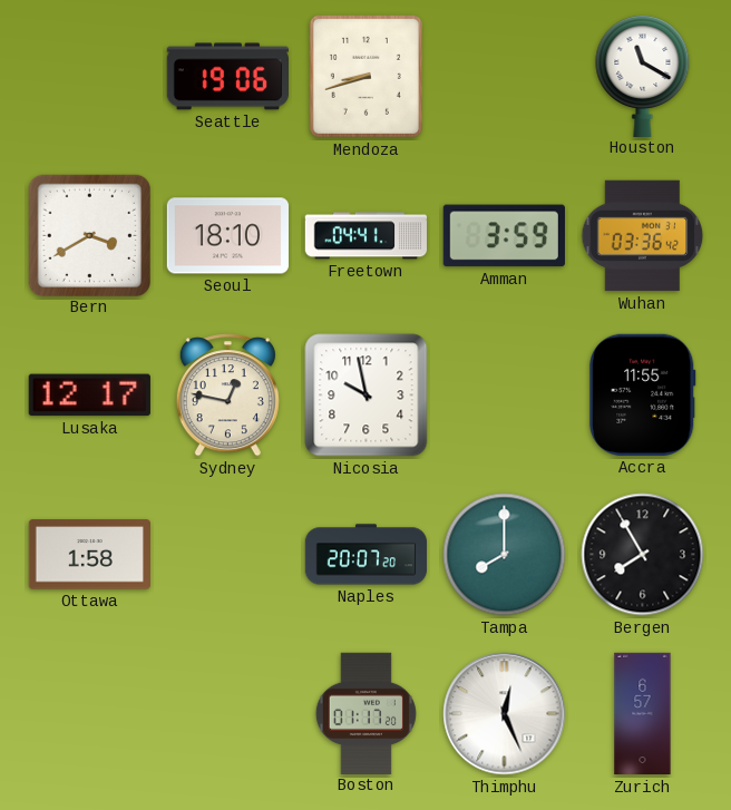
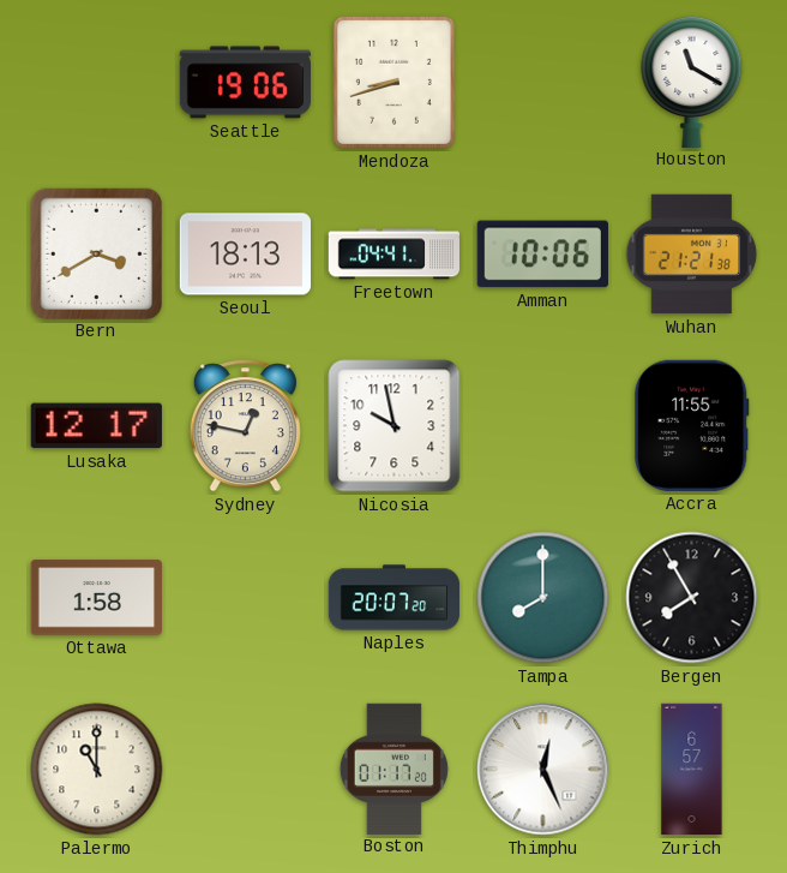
Seoul: 18:10 -> 18:13
Amman: 3:59 -> 10:06
Wuhan: 03:36 -> 21:21
Palermo: none -> 11:00
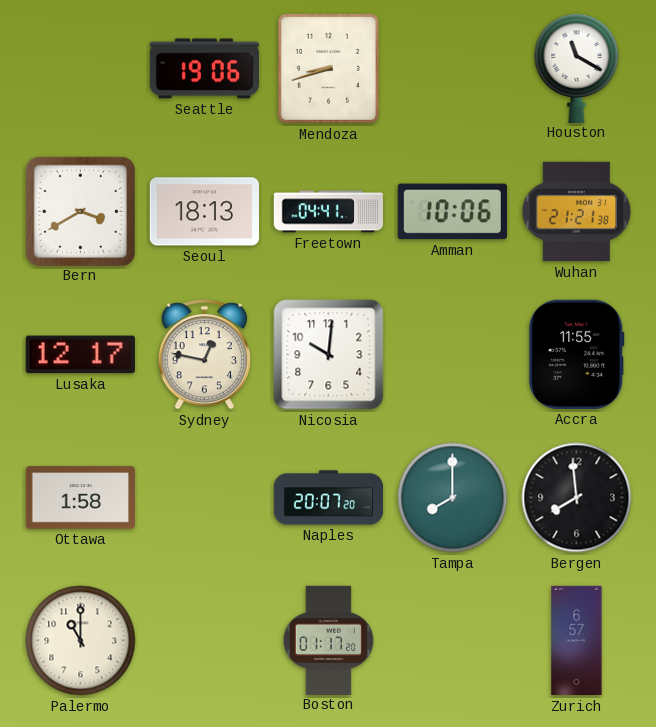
Nicosia: 9:58 -> 10:01
Bergen: 7:55 -> 7:59
Thimphu: 12:26 -> none
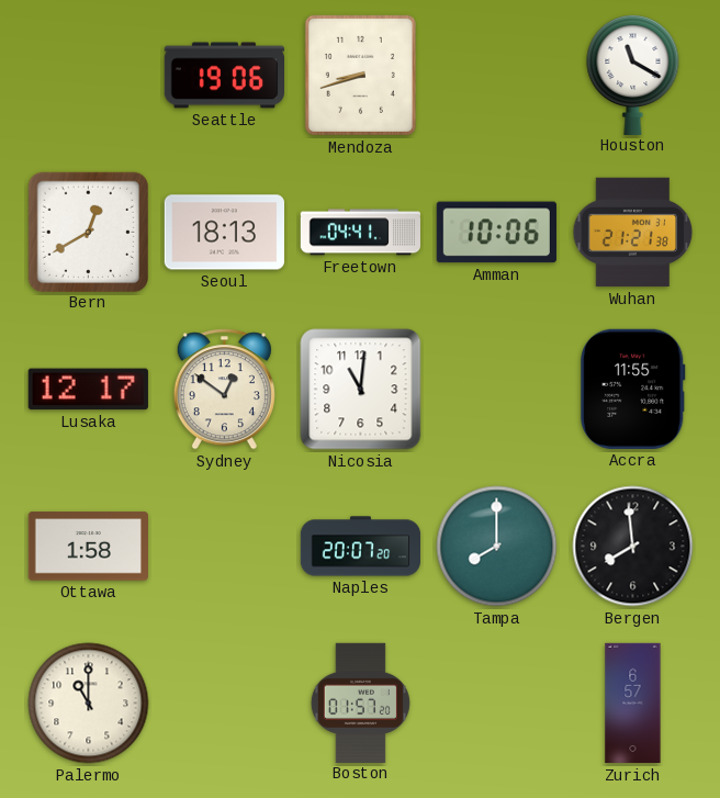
Bern: 3:40 -> 12:40
Sydney: 12:47 -> 12:51
Nicosia: 10:01 -> 11:01
Boston: 01:17 -> 01:57
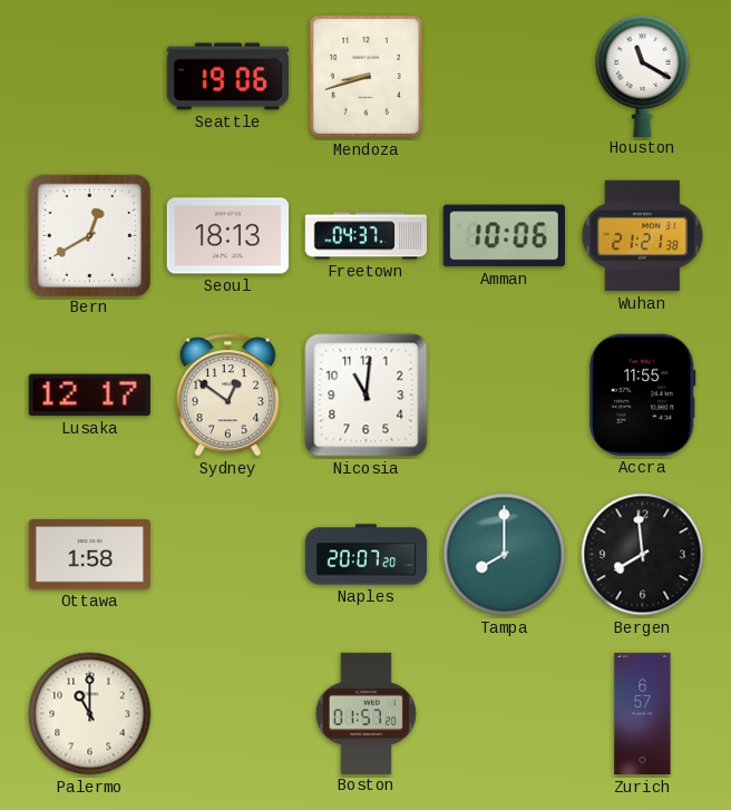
Freetown: 04:41 -> 04:37
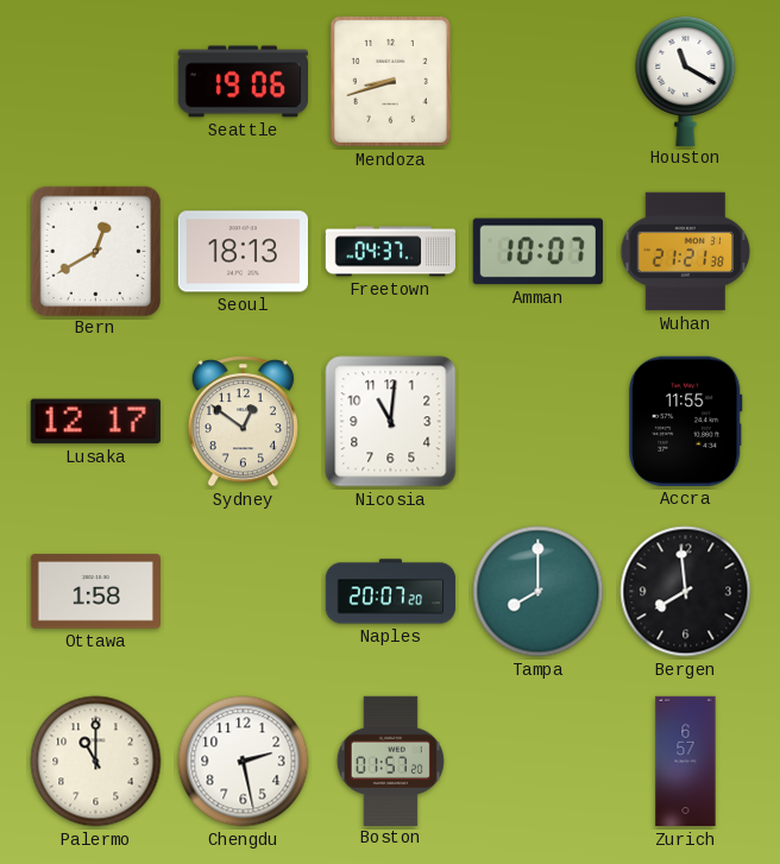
Amman: 10:06 -> 10:07
Chengdu: none -> 2:28
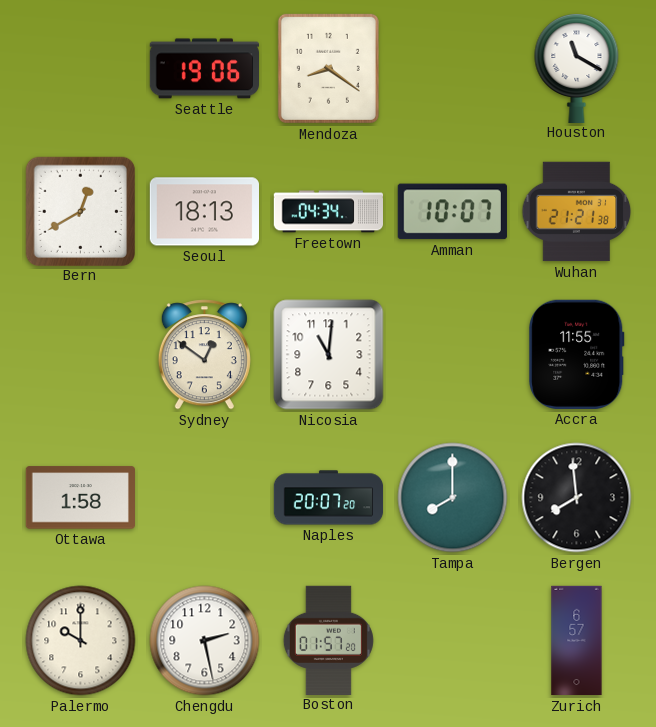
Mendoza: 8:42 -> 8:21
Freetown: 04:37 -> 04:34
Lusaka: 12:17 -> none
Palermo: 11:00 -> 10:00
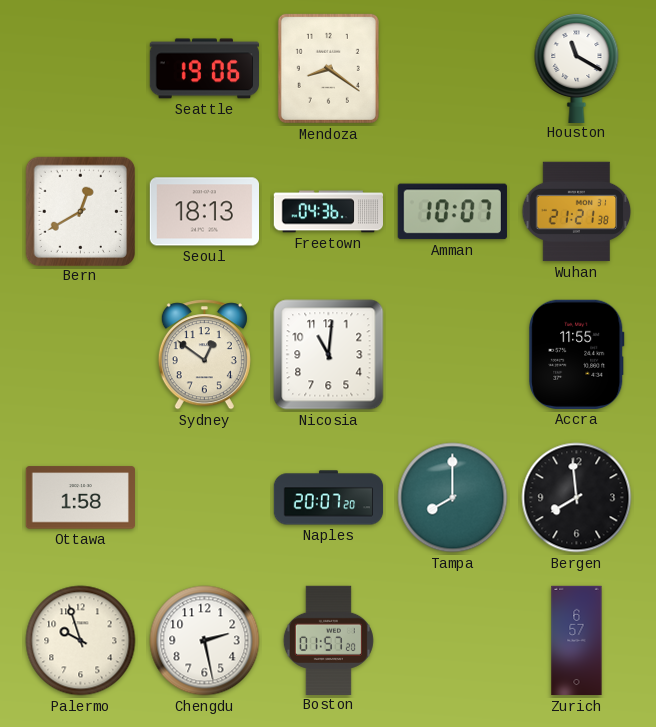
Freetown: 04:34 -> 04:36
Palermo: 10:00 -> 9:57
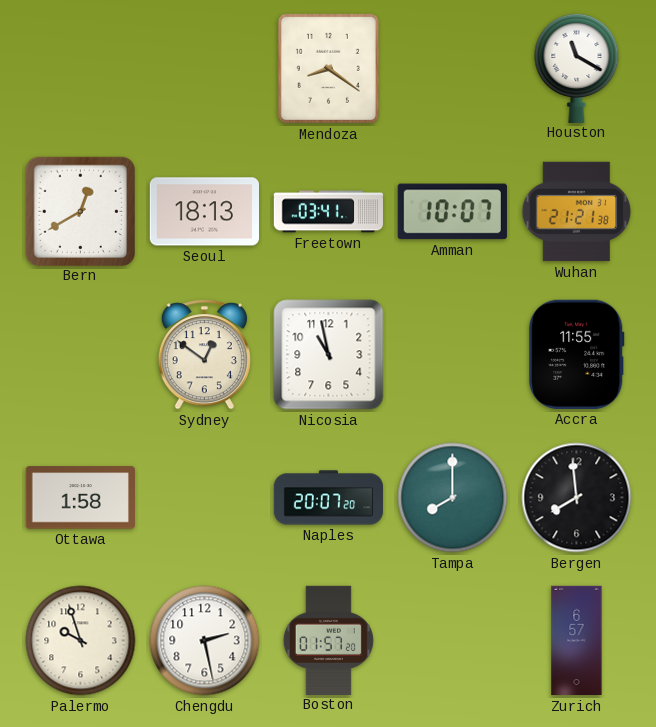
Seattle: 19:06 -> none
Freetown: 04:36 -> 03:41
Nicosia: 11:01 -> 10:58
